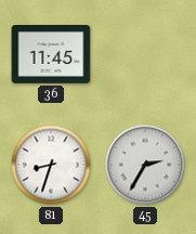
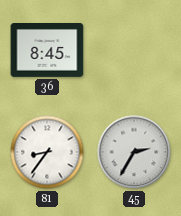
36: 11:45 -> 8:45
81: 8:33 -> 8:36
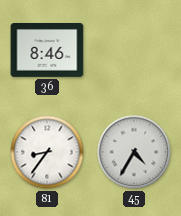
36: 8:45 -> 8:46
45: 2:35 -> 4:35
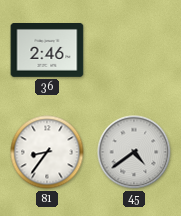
36: 8:46 -> 2:46
45: 4:35 -> 4:39
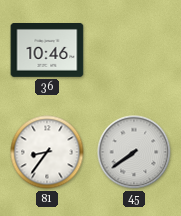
36: 2:46 -> 10:46
45: 4:39 -> 7:39
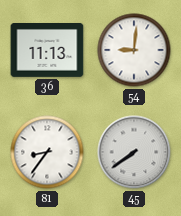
36: 10:46 -> 11:13
54: none -> 9:01
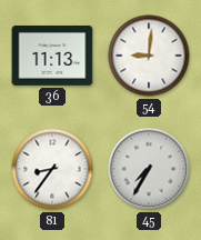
45: 7:39 -> 7:35
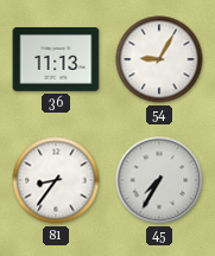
54: 9:01 -> 9:05
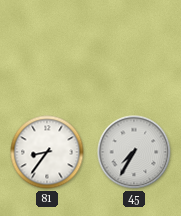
36: 11:13 -> none
54: 9:05 -> none
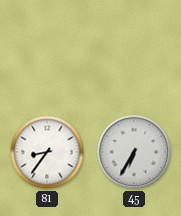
45: 7:35 -> 6:35
